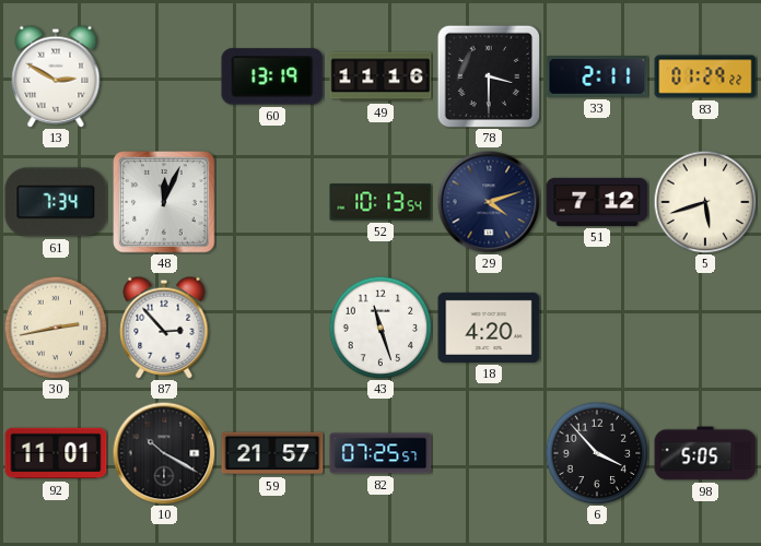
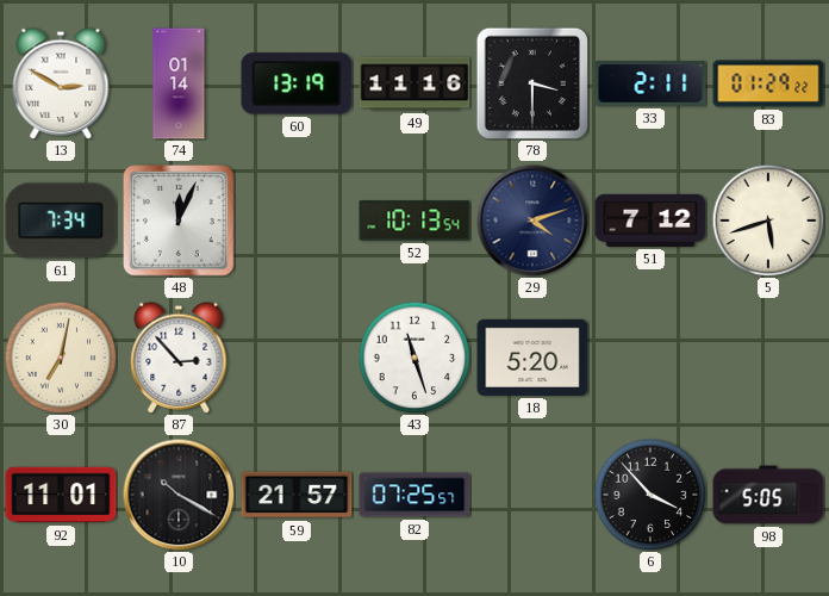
74: none -> 01:14
30: 2:43 -> 7:02
18: 4:20 -> 5:20
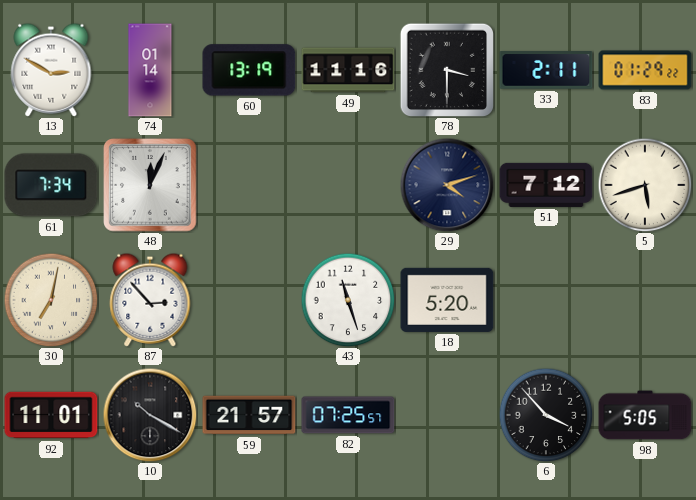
52: 10:13 -> none
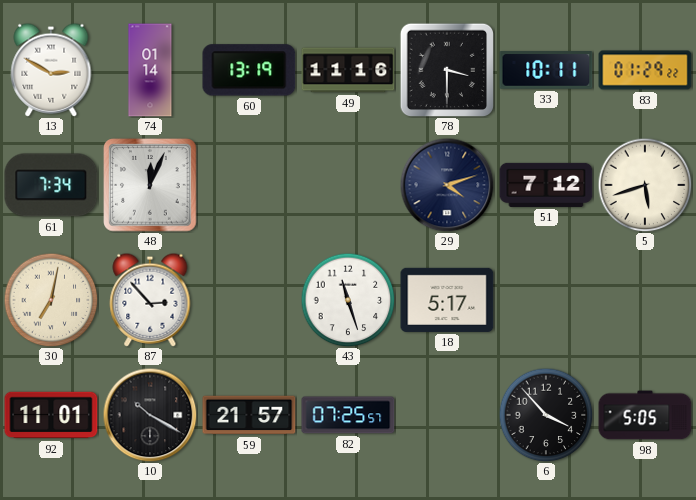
33: 2:11 -> 10:11
18: 5:20 -> 5:17
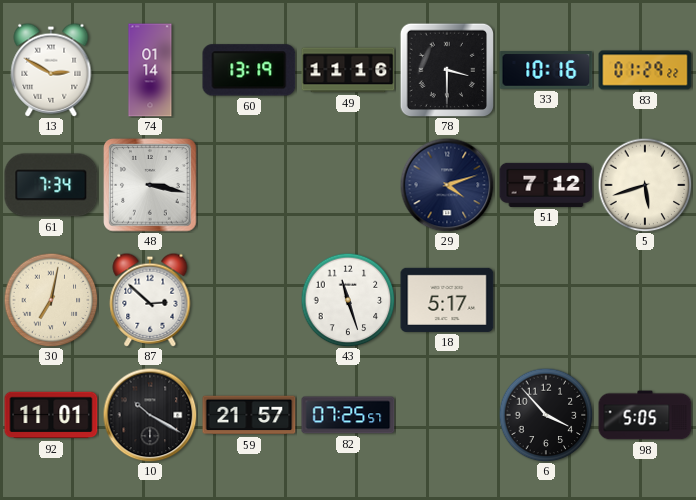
33: 10:11 -> 10:16
48: 12:04 -> 3:17
87: 2:53 -> 2:52
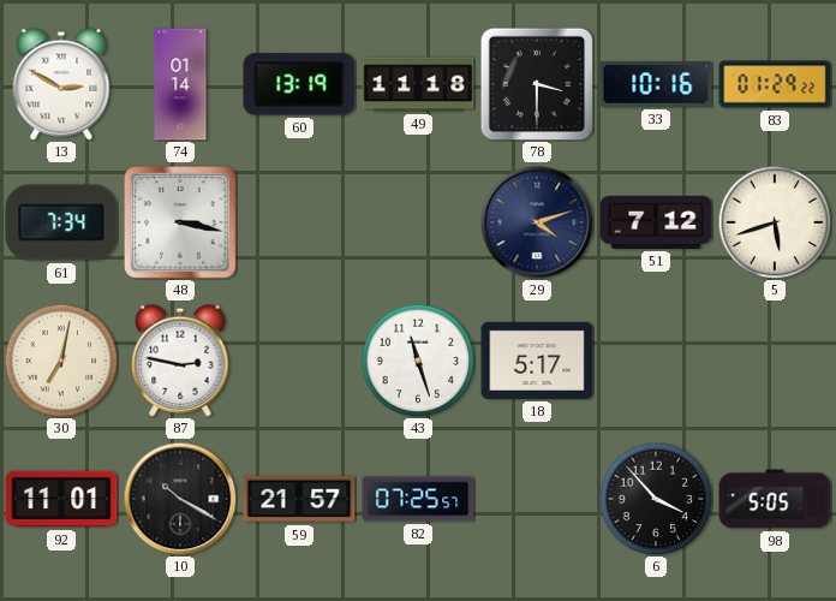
49: 11:16 -> 11:18
87: 2:52 -> 2:47
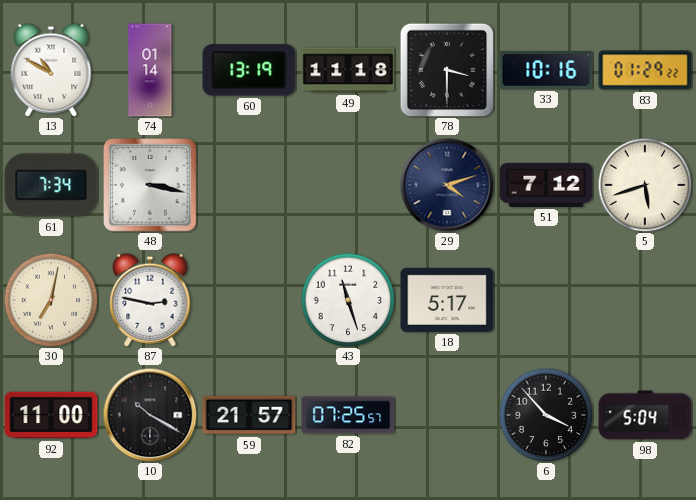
13: 2:50 -> 10:50
92: 11:01 -> 11:00
98: 5:05 -> 5:04
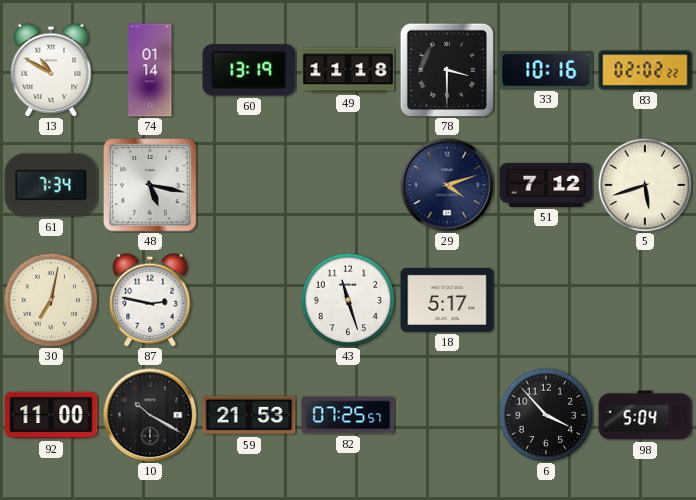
83: 01:29 -> 02:02
48: 3:17 -> 5:17
59: 21:57 -> 21:53
